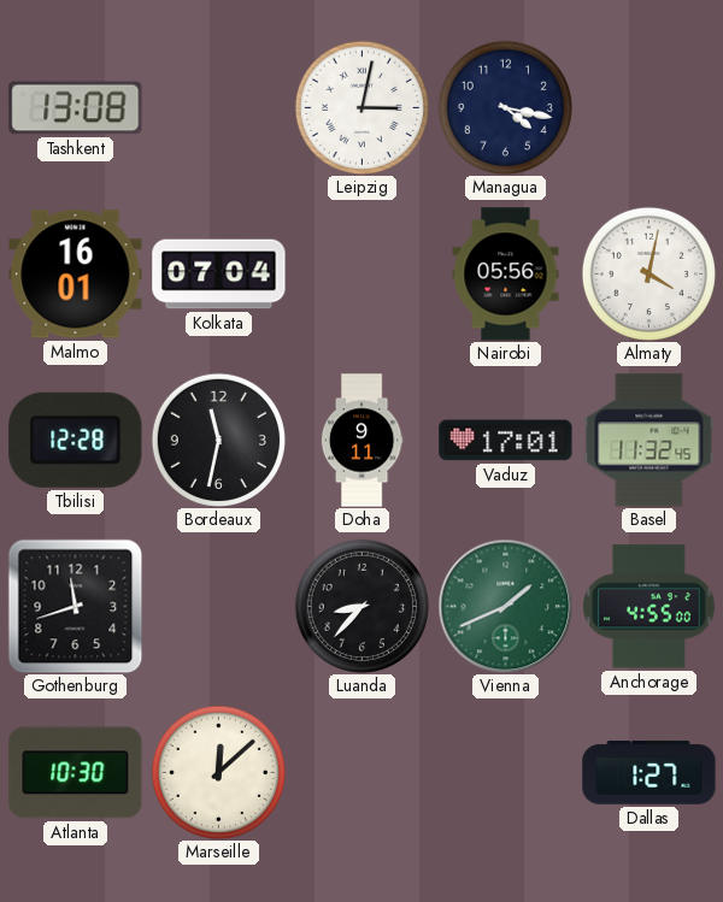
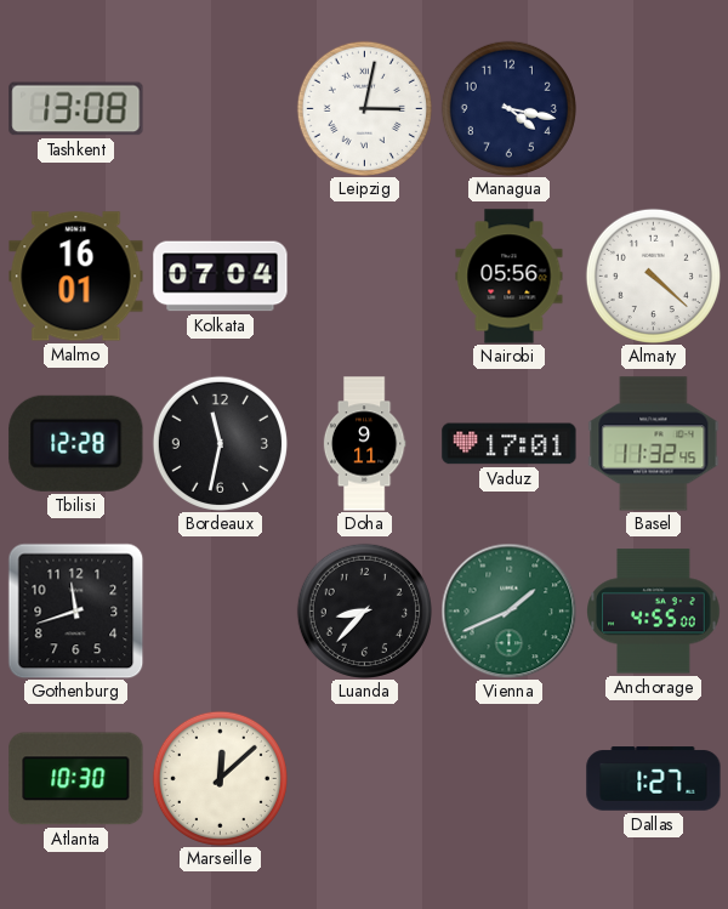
Almaty: 4:02 -> 4:22
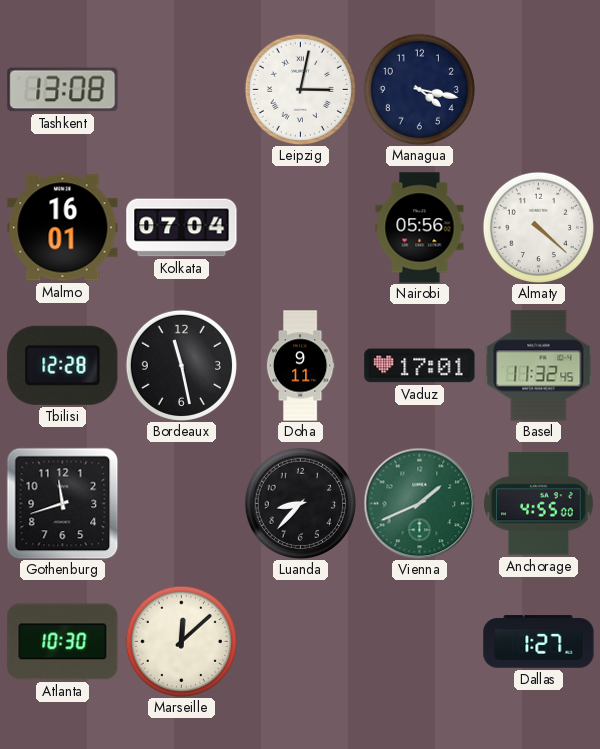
Bordeaux: 11:32 -> 11:28
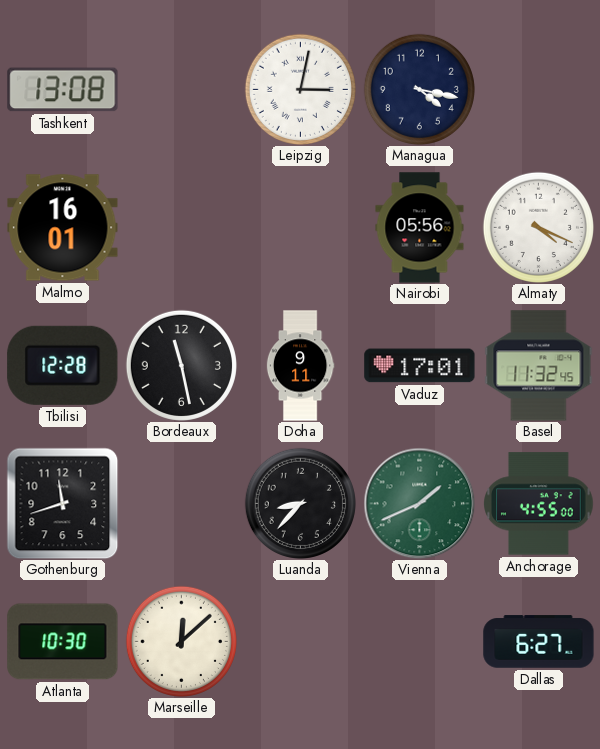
Kolkata: 07:04 -> none
Almaty: 4:22 -> 4:19
Dallas: 1:27 -> 6:27
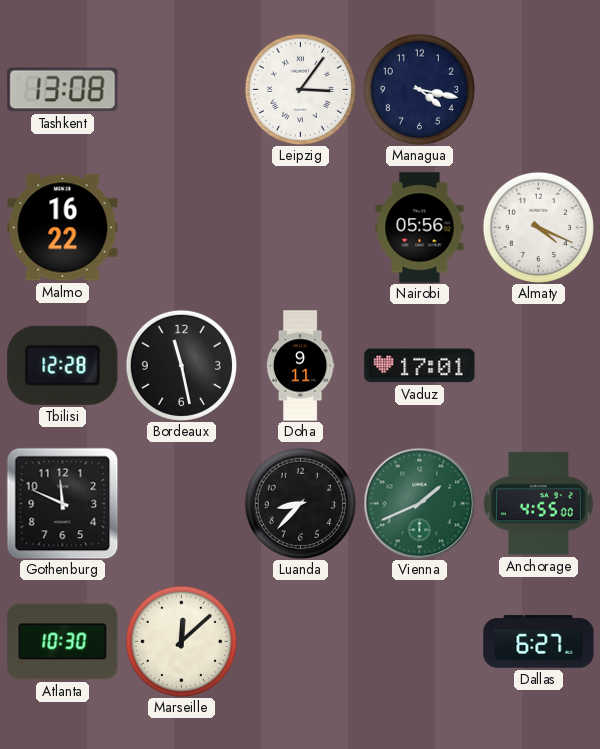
Leipzig: 3:02 -> 3:06
Malmo: 16:01 -> 16:22
Basel: 11:32 -> none
Gothenburg: 11:42 -> 11:49
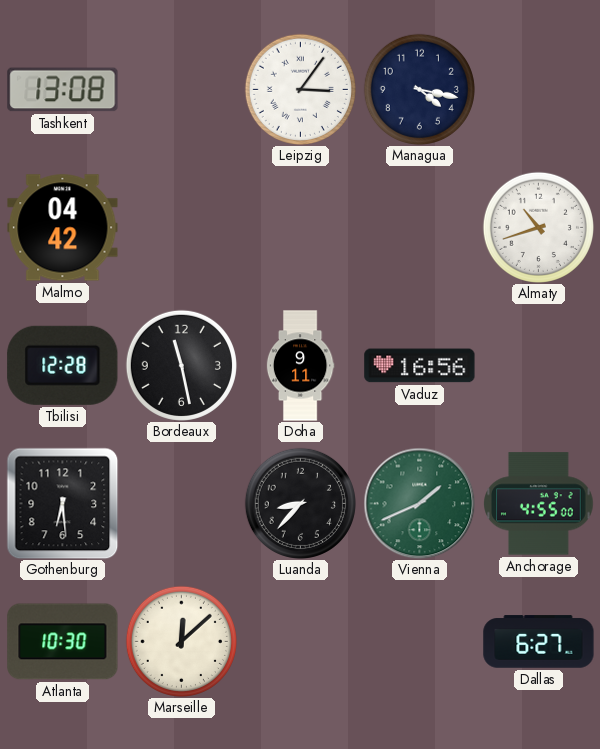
Malmo: 16:22 -> 04:42
Nairobi: 05:56 -> none
Almaty: 4:19 -> 10:42
Vaduz: 17:01 -> 16:56
Gothenburg: 11:49 -> 6:29
